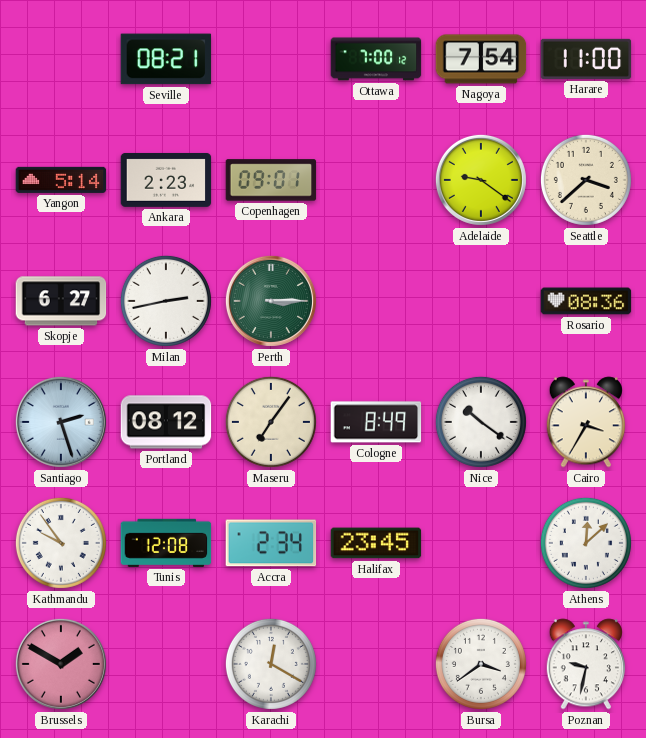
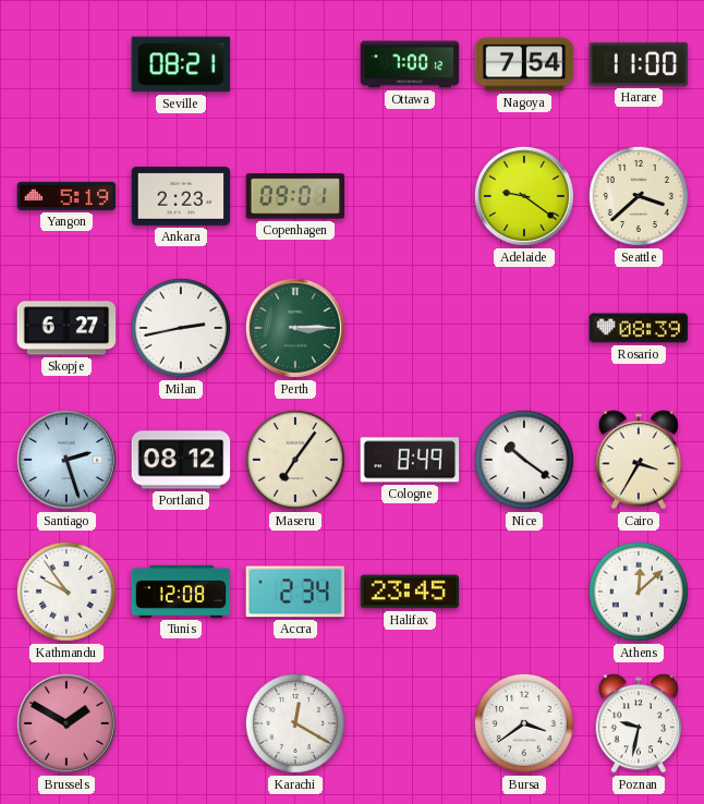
Yangon: 5:14 -> 5:19
Rosario: 08:36 -> 08:39
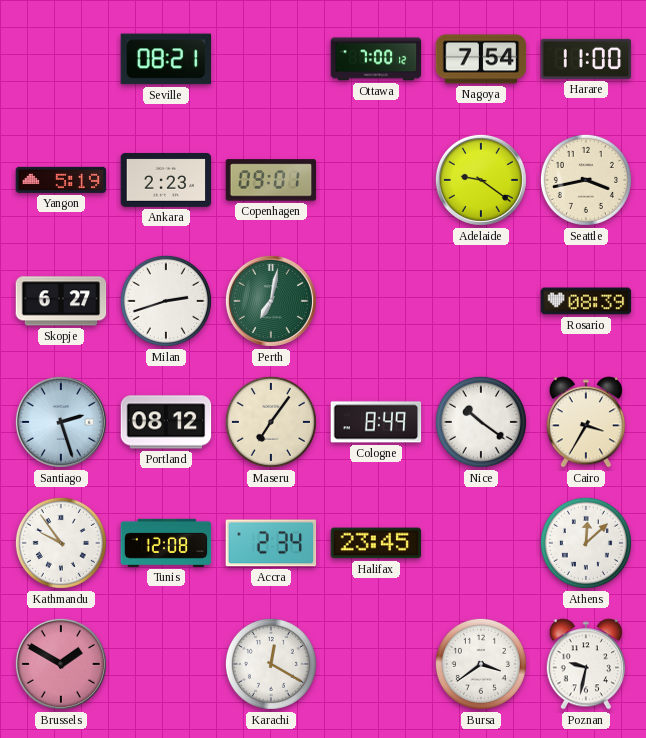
Seattle: 3:38 -> 3:43
Milan: 2:43 -> 2:42
Perth: 3:15 -> 7:02
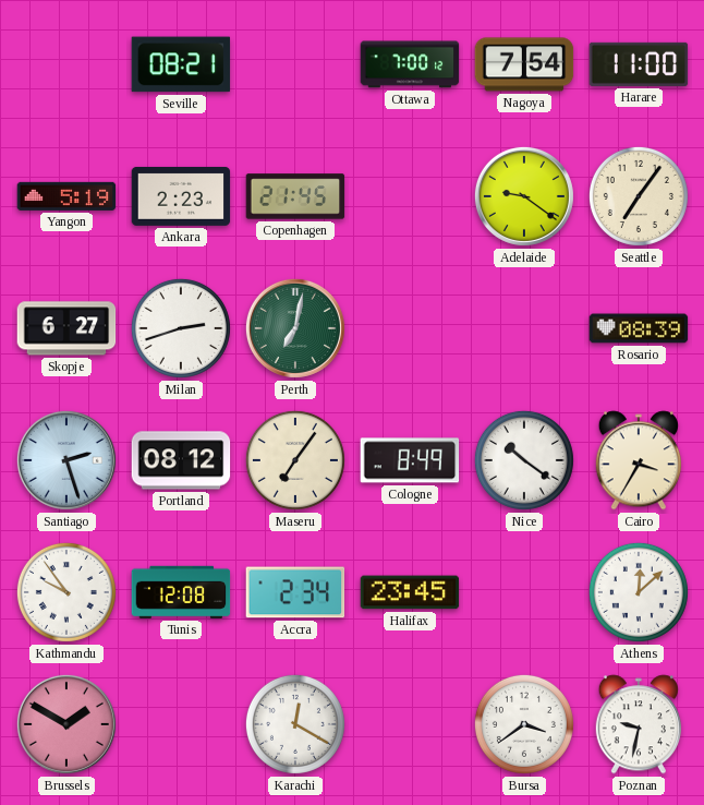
Copenhagen: 09:01 -> 21:45
Seattle: 3:43 -> 7:06
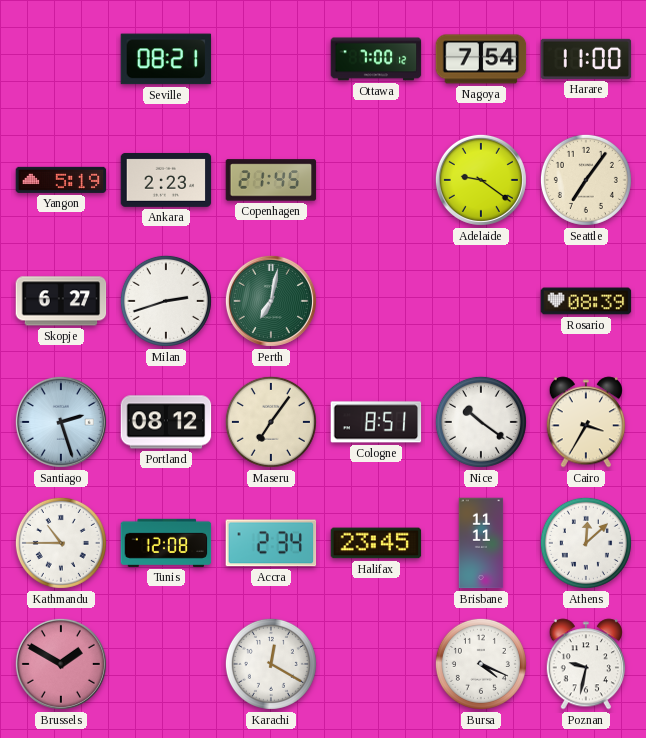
Cologne: 8:49 -> 8:51
Kathmandu: 9:54 -> 10:45
Brisbane: none -> 11:11
Bursa: 3:39 -> 4:19
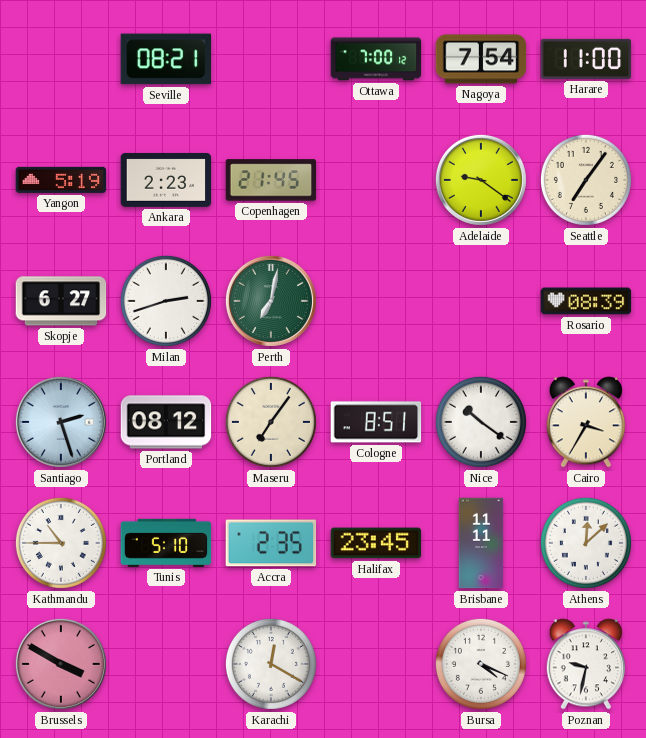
Tunis: 12:08 -> 5:10
Accra: 2:34 -> 2:35
Brussels: 1:50 -> 3:50
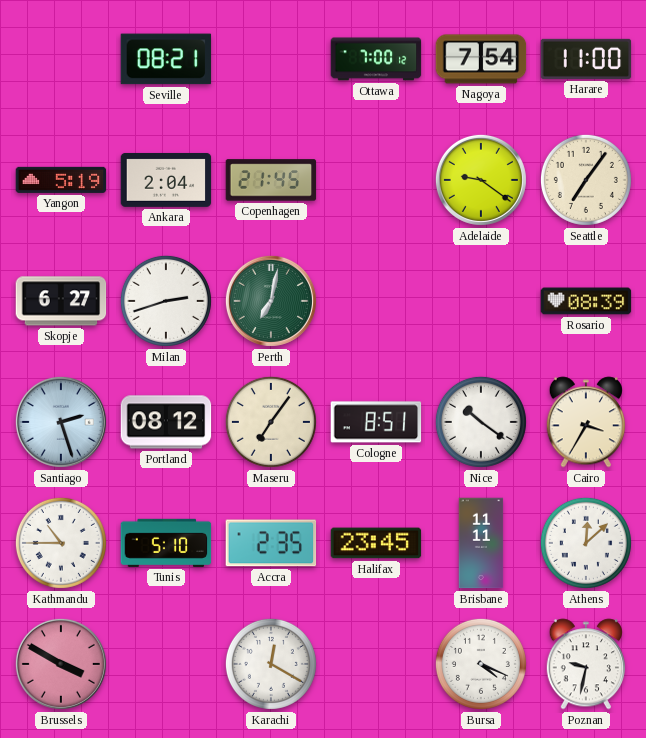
Ankara: 2:23 -> 2:04
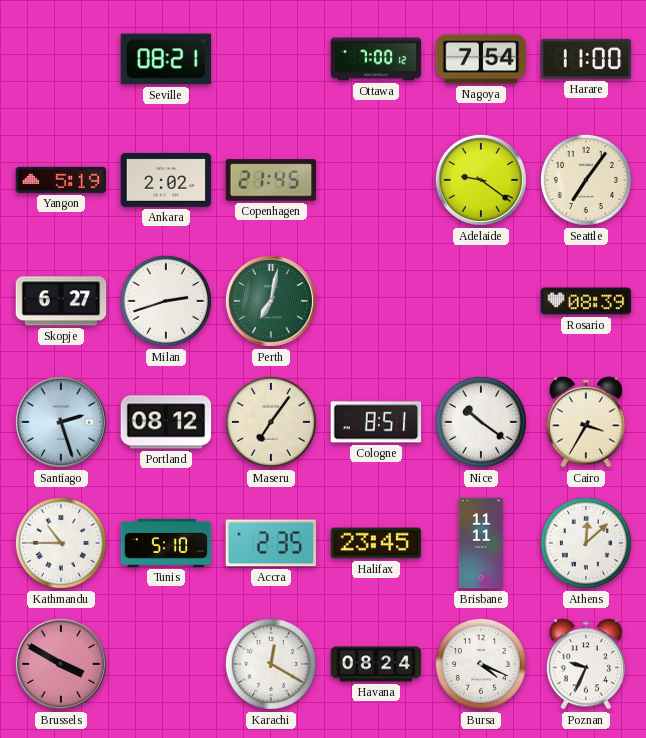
Ankara: 2:04 -> 2:02
Havana: none -> 08:24
Poznan: 9:32 -> 9:34
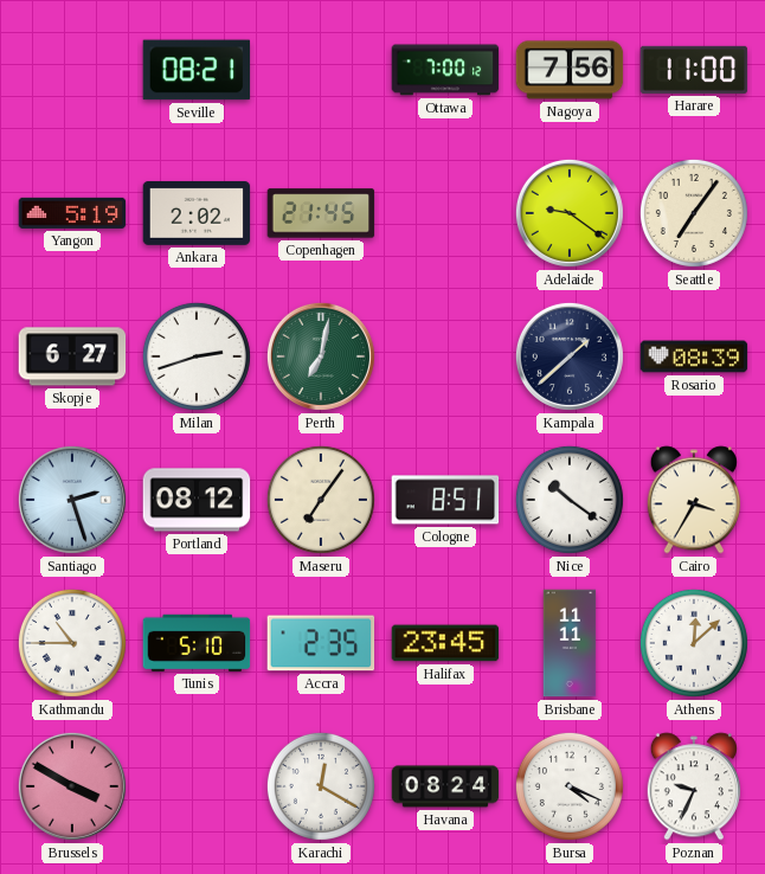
Nagoya: 7:54 -> 7:56
Kampala: none -> 1:38
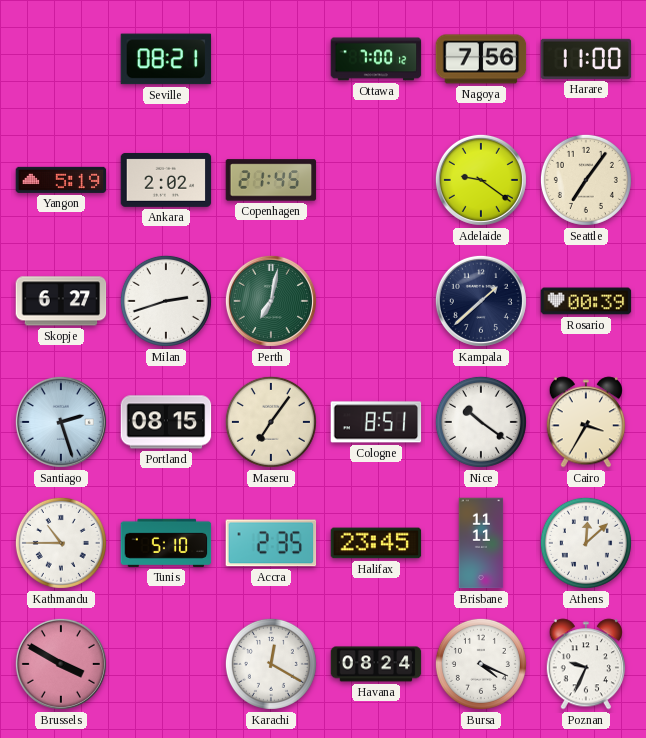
Rosario: 08:39 -> 00:39
Portland: 08:12 -> 08:15
